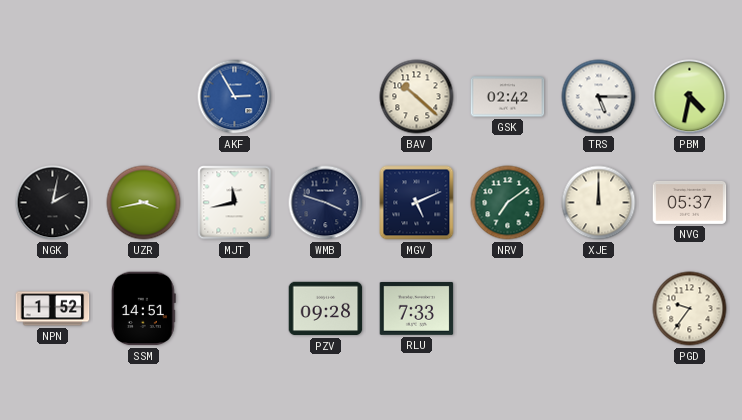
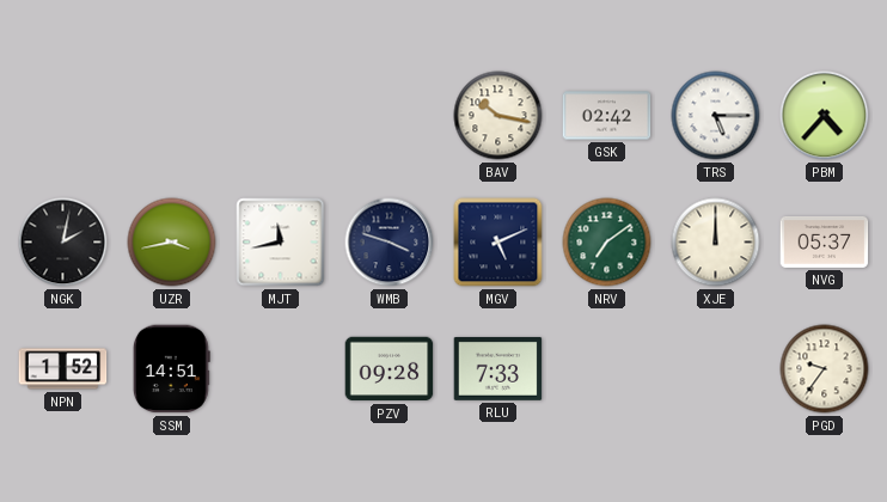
AKF: 2:55 -> none
BAV: 10:22 -> 10:17
PBM: 4:32 -> 4:37
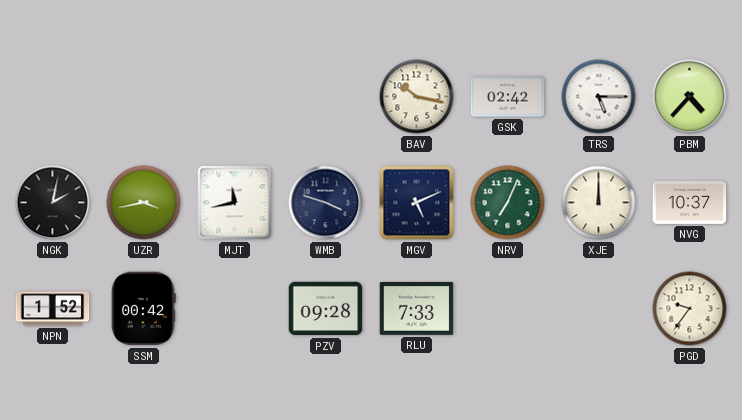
NRV: 7:09 -> 7:04
NVG: 05:37 -> 10:37
SSM: 14:51 -> 00:42
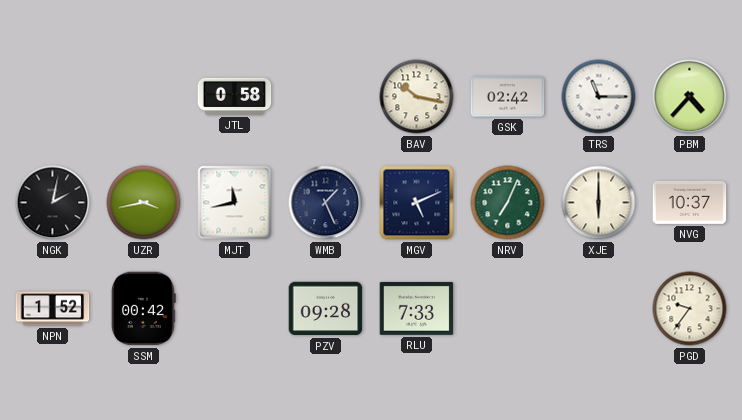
JTL: none -> 0:58
TRS: 5:15 -> 11:15
WMB: 3:48 -> 1:26
XJE: 12:00 -> 6:00
